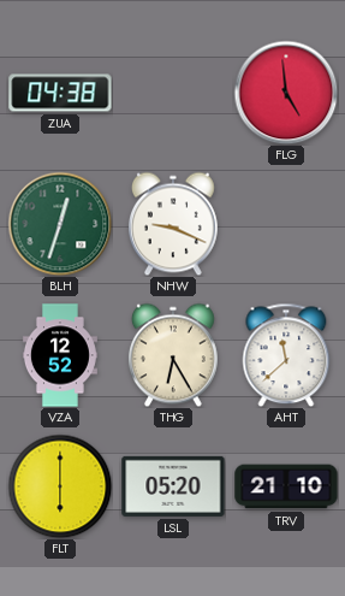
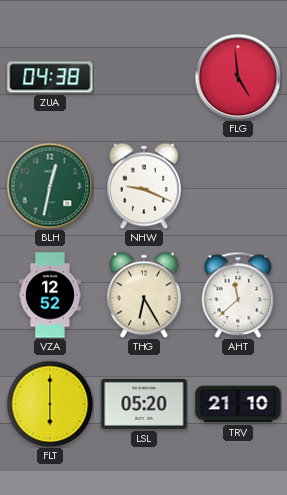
BLH: 12:33 -> 12:32
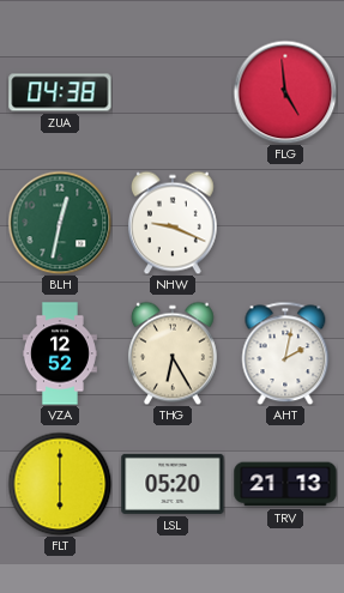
AHT: 11:38 -> 2:02
TRV: 21:10 -> 21:13
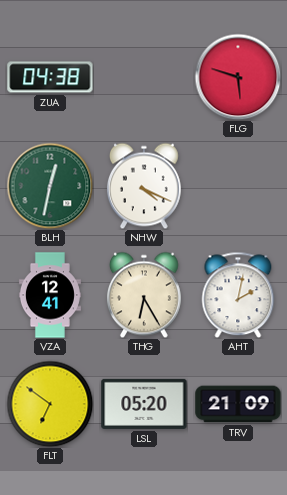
FLG: 4:59 -> 5:48
NHW: 9:19 -> 4:19
VZA: 12:52 -> 12:41
FLT: 6:00 -> 6:51
TRV: 21:13 -> 21:09
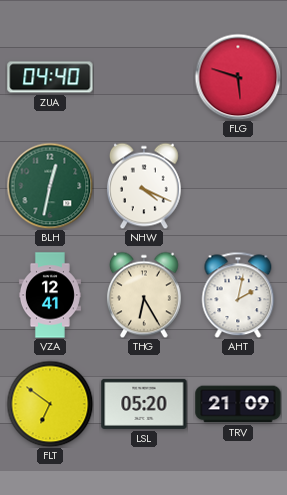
ZUA: 04:38 -> 04:40
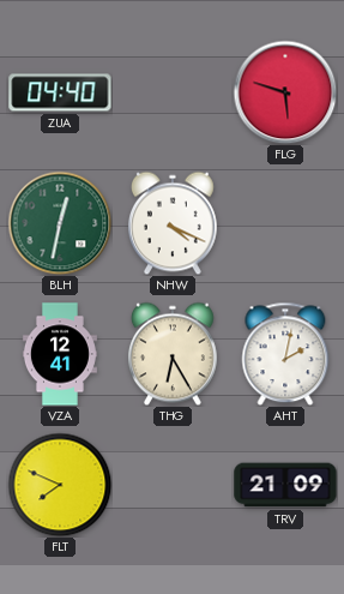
FLT: 6:51 -> 7:49
LSL: 05:20 -> none
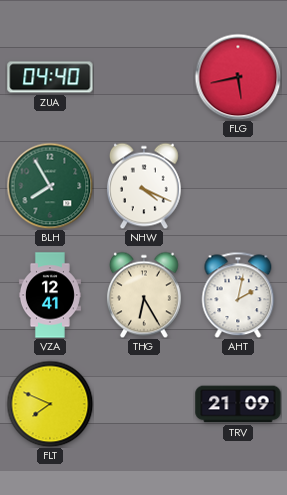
FLG: 5:48 -> 5:43
BLH: 12:32 -> 7:55
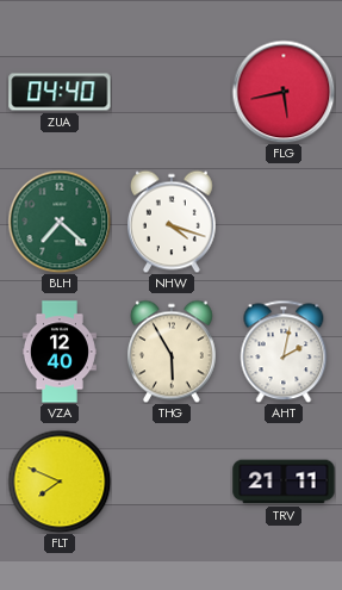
BLH: 7:55 -> 7:22
NHW: 4:19 -> 4:18
VZA: 12:41 -> 12:40
THG: 6:25 -> 5:55
TRV: 21:09 -> 21:11
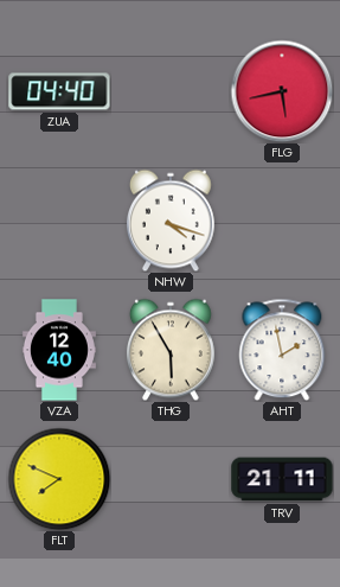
BLH: 7:22 -> none
AHT: 2:02 -> 1:58
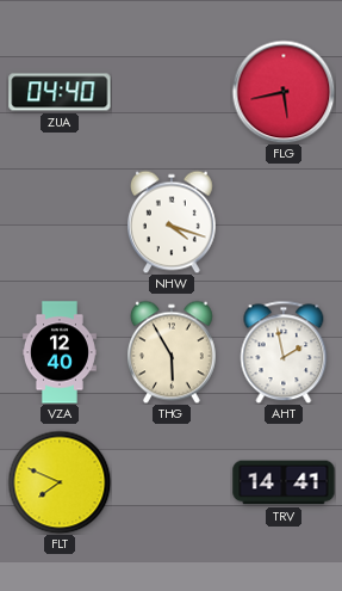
TRV: 21:11 -> 14:41
